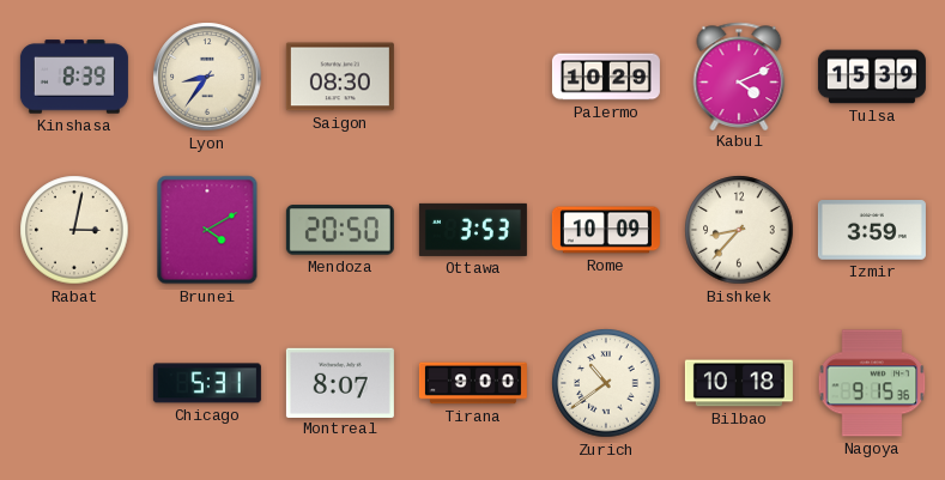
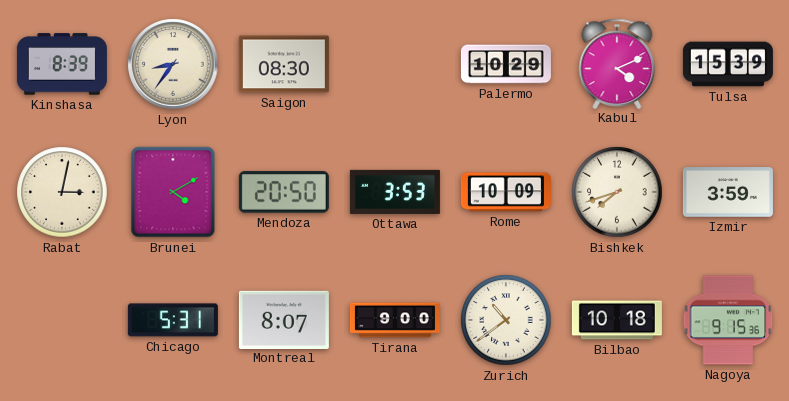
Bishkek: 8:37 -> 7:42
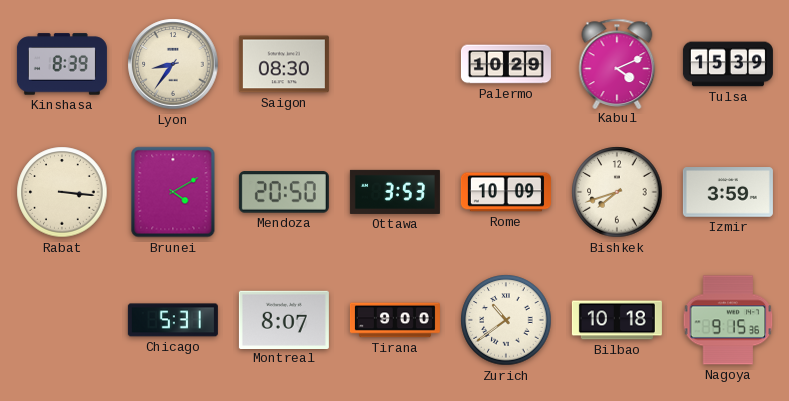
Rabat: 3:02 -> 3:16
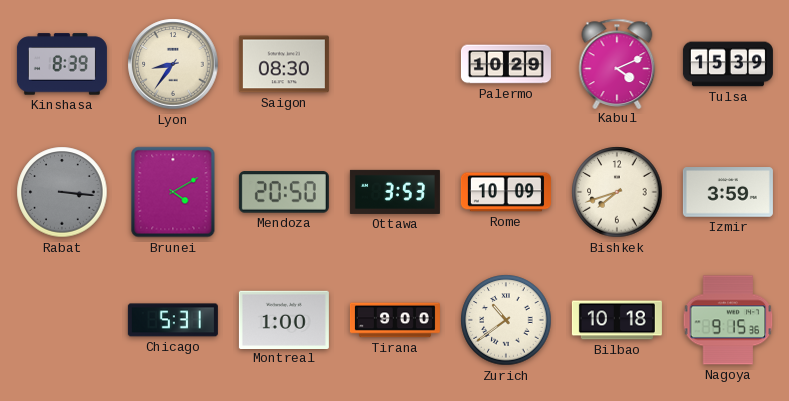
Rabat dial: cream -> grey
Montreal: 8:07 -> 1:00
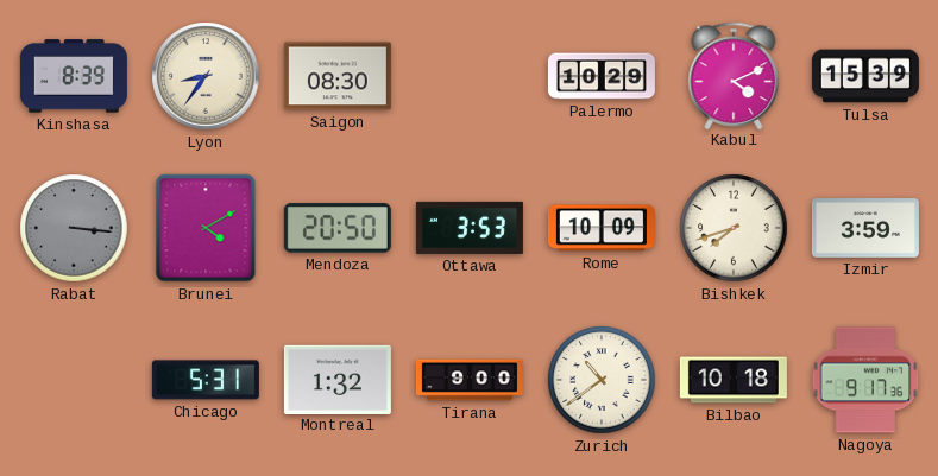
Montreal: 1:00 -> 1:32
Nagoya: 9:15 -> 9:17
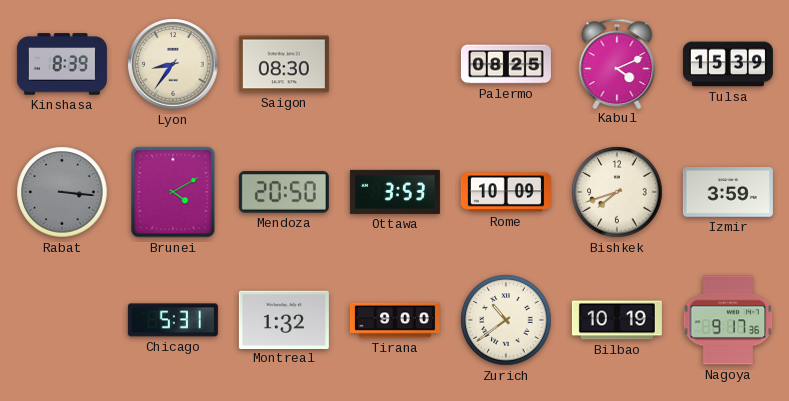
Palermo: 10:29 -> 08:25
Bilbao: 10:18 -> 10:19
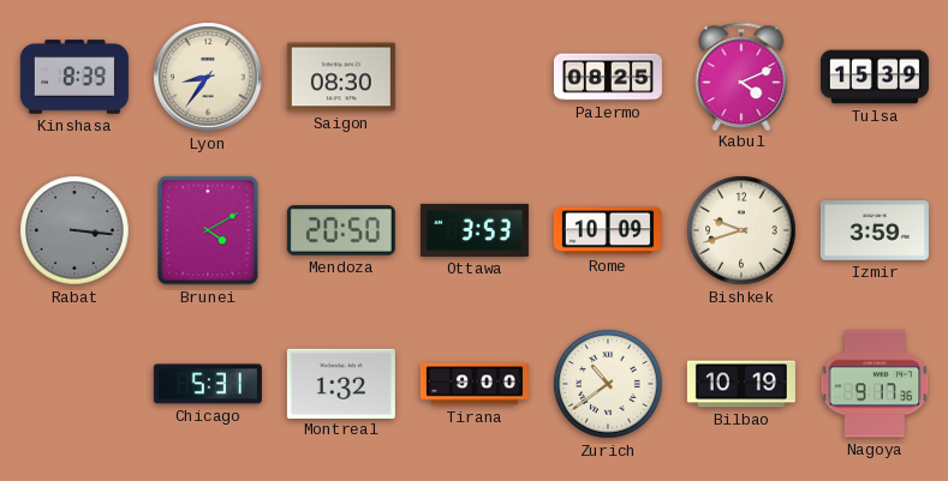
Bishkek: 7:42 -> 9:42
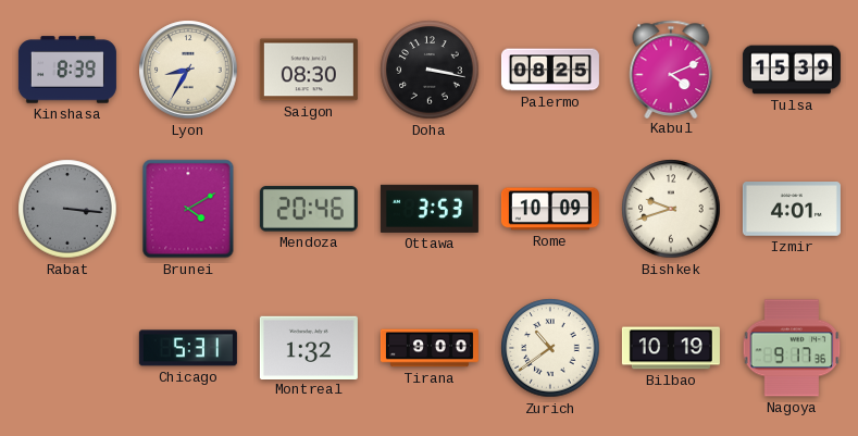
Lyon: 8:36 -> 8:35
Doha: none -> 3:17
Mendoza: 20:50 -> 20:46
Izmir: 3:59 -> 4:01
